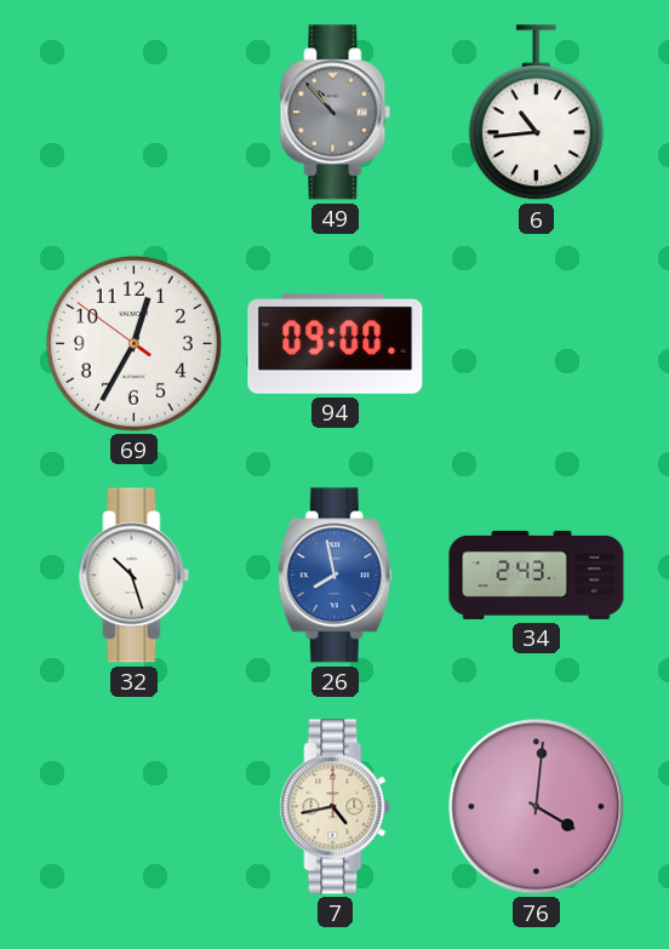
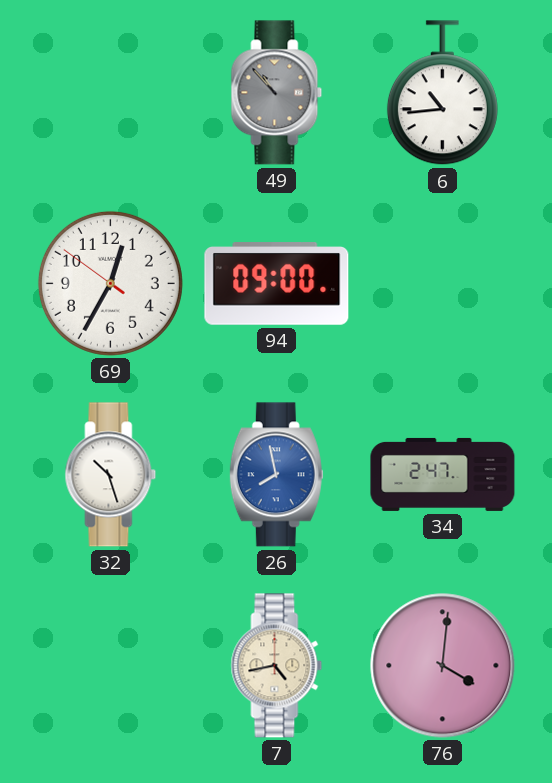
34: 2:43 -> 2:47
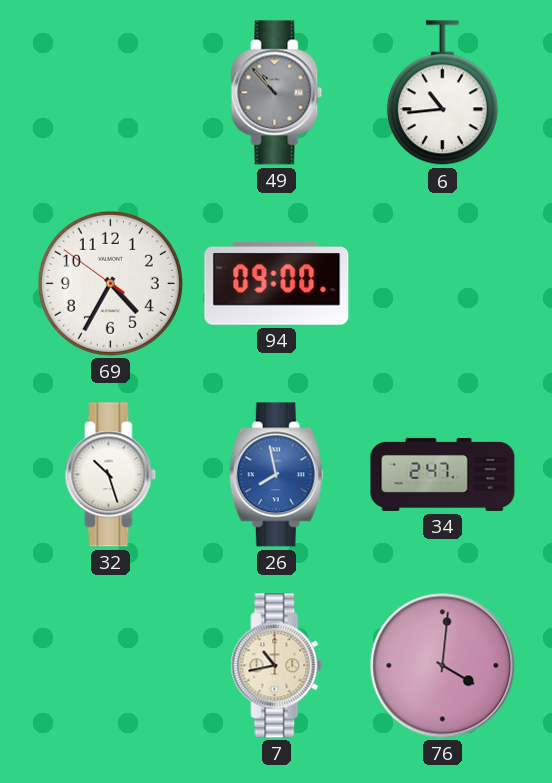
69: 12:34 -> 4:34
7: 4:43 -> 10:43
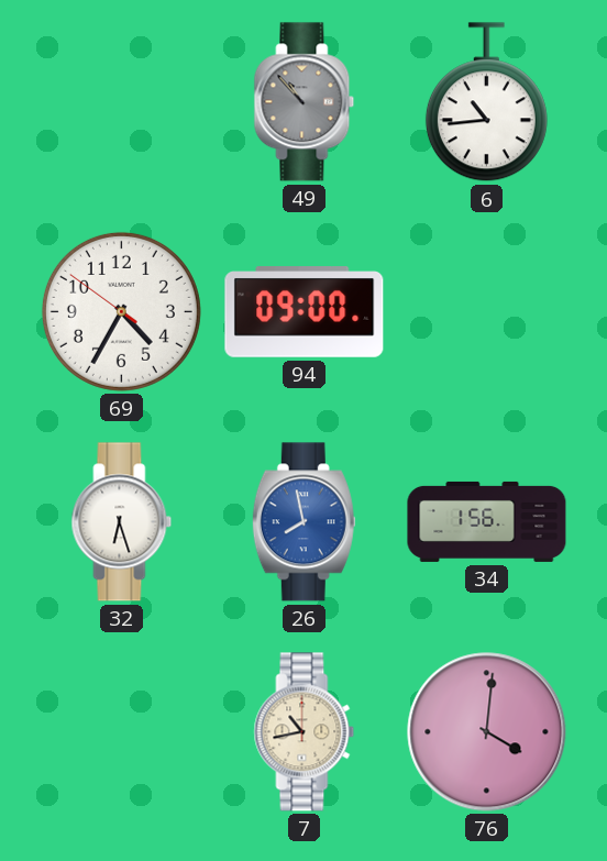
32: 10:27 -> 6:27
34: 2:47 -> 1:56
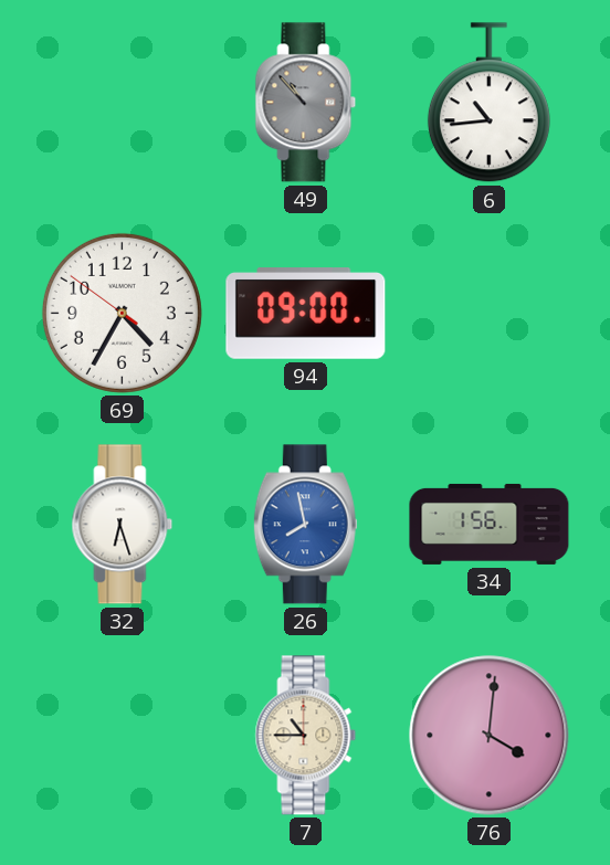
7: 10:43 -> 10:45
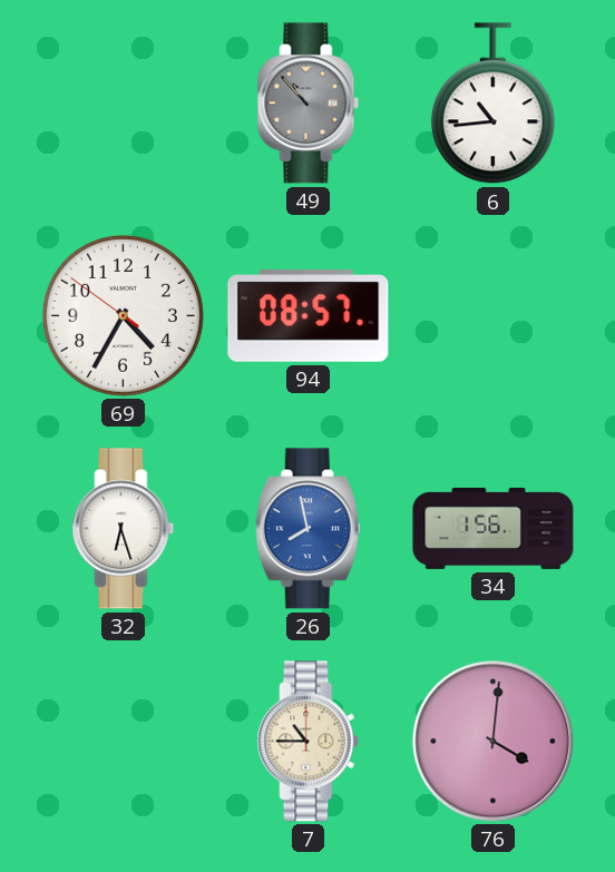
94: 09:00 -> 08:57
